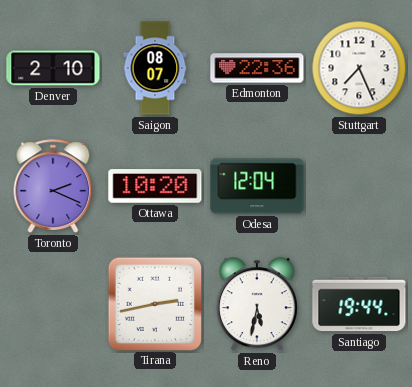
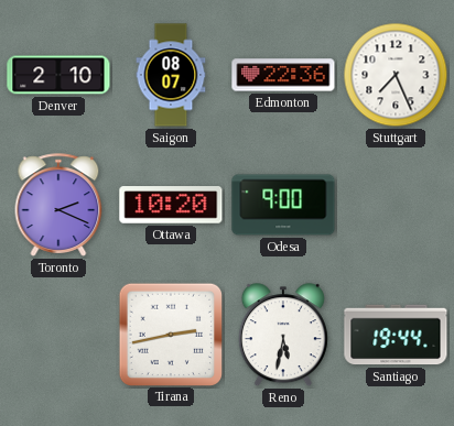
Odesa: 12:04 -> 9:00
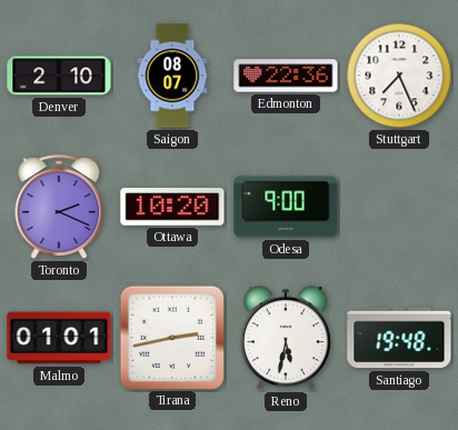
Malmo: none -> 01:01
Santiago: 19:44 -> 19:48
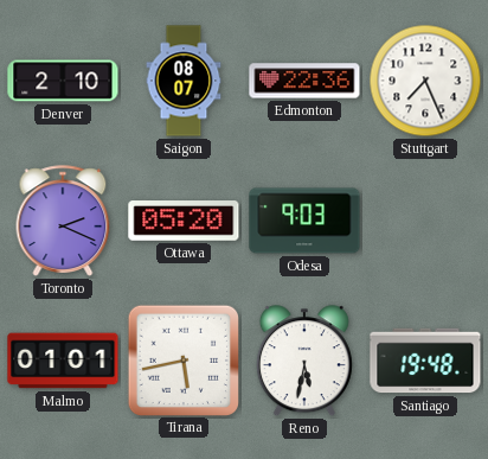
Ottawa: 10:20 -> 05:20
Odesa: 9:00 -> 9:03
Tirana: 2:43 -> 5:43
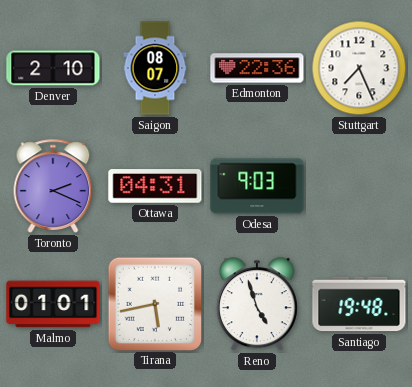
Ottawa: 05:20 -> 04:31
Reno: 5:32 -> 4:57
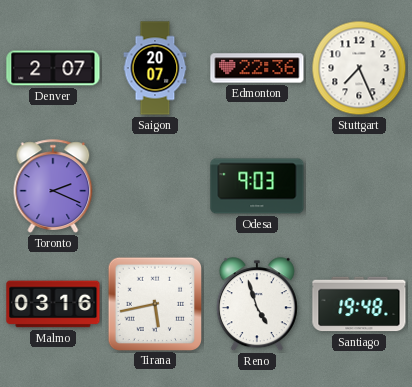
Denver: 2:10 -> 2:07
Saigon: 08:07 -> 20:07
Ottawa: 04:31 -> none
Malmo: 01:01 -> 03:16
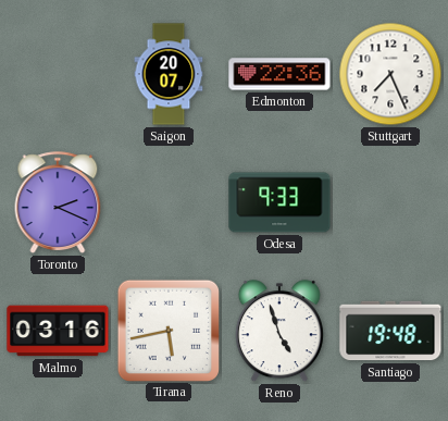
Denver: 2:07 -> none
Odesa: 9:03 -> 9:33
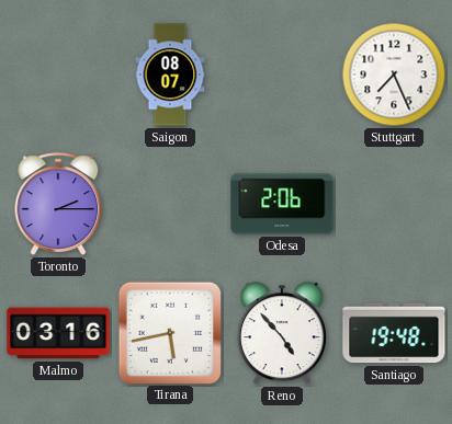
Saigon: 20:07 -> 08:07
Edmonton: 22:36 -> none
Toronto: 2:19 -> 2:15
Odesa: 9:33 -> 2:06
Reno: 4:57 -> 4:53
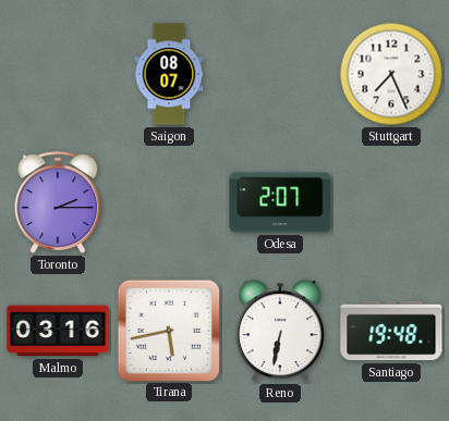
Odesa: 2:06 -> 2:07
Reno: 4:53 -> 6:32
